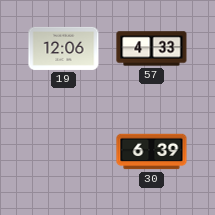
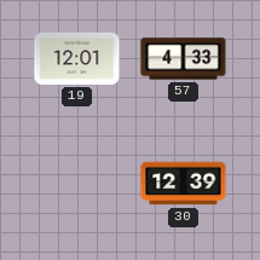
19: 12:06 -> 12:01
30: 6:39 -> 12:39
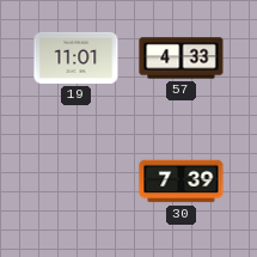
19: 12:01 -> 11:01
30: 12:39 -> 7:39
